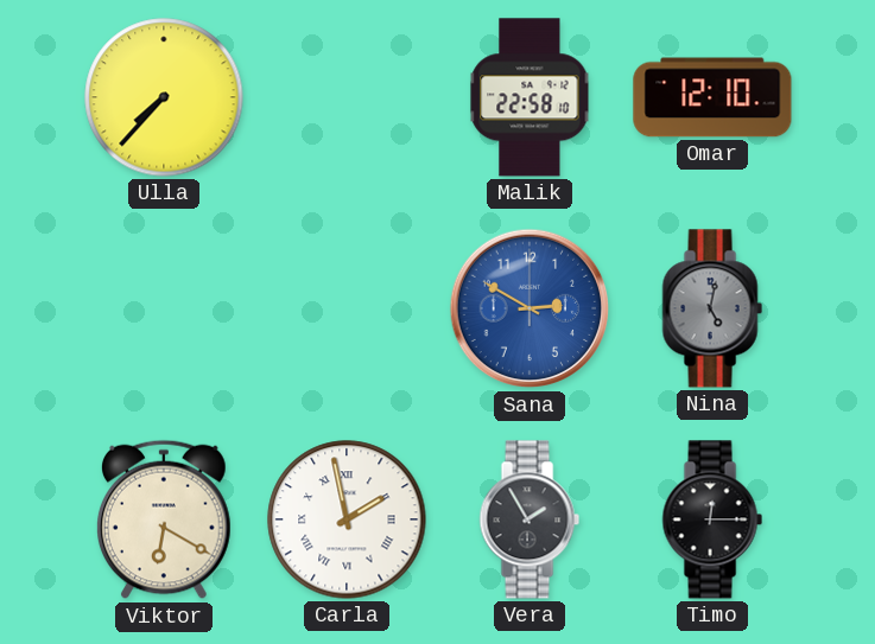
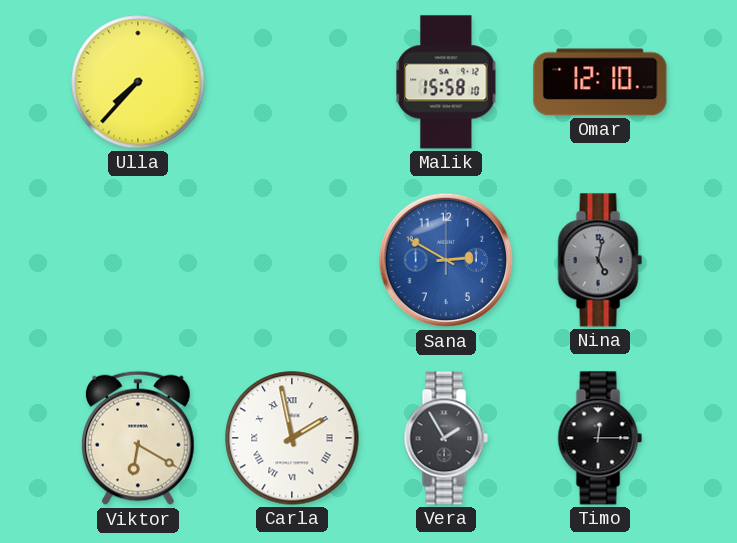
Malik: 22:58 -> 15:58
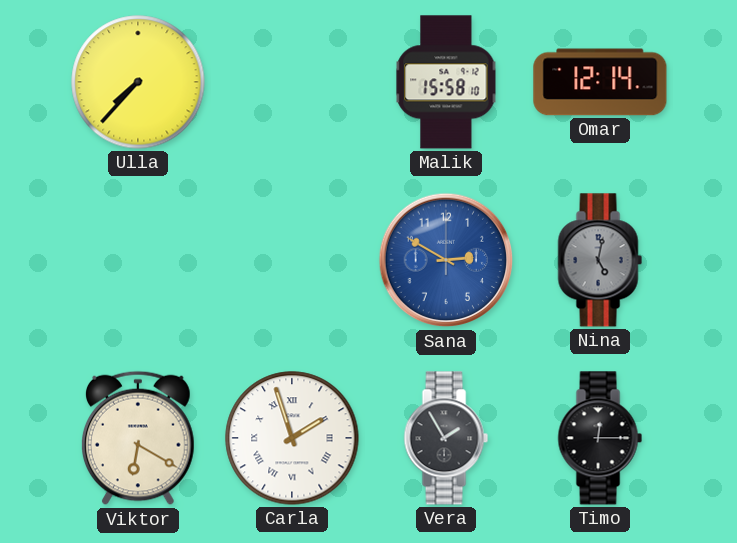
Omar: 12:10 -> 12:14
Carla: 1:58 -> 1:57
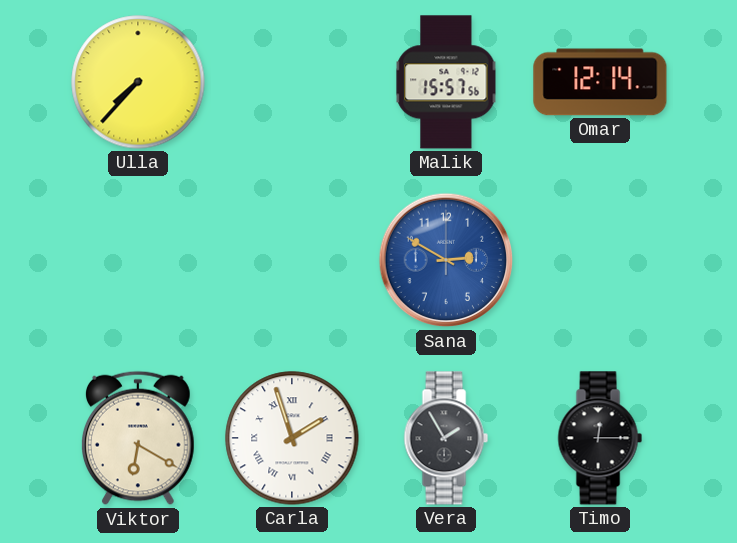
Malik: 15:58 -> 15:57
Nina: 5:02 -> none
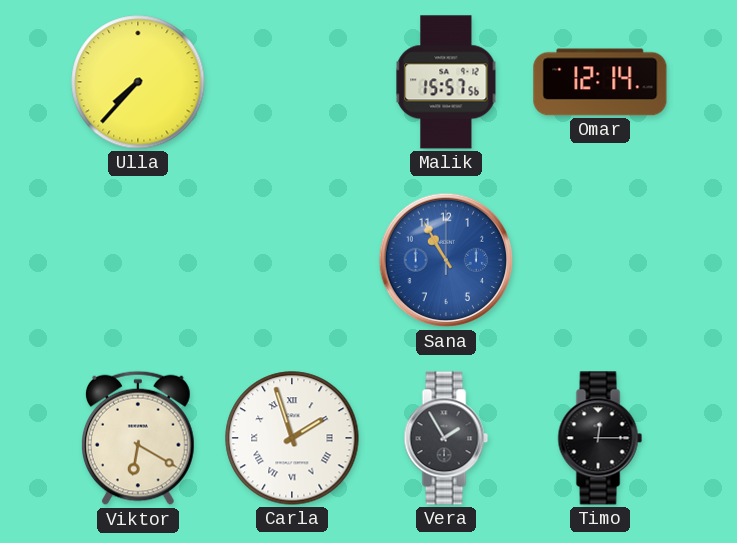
Sana: 2:50 -> 10:55
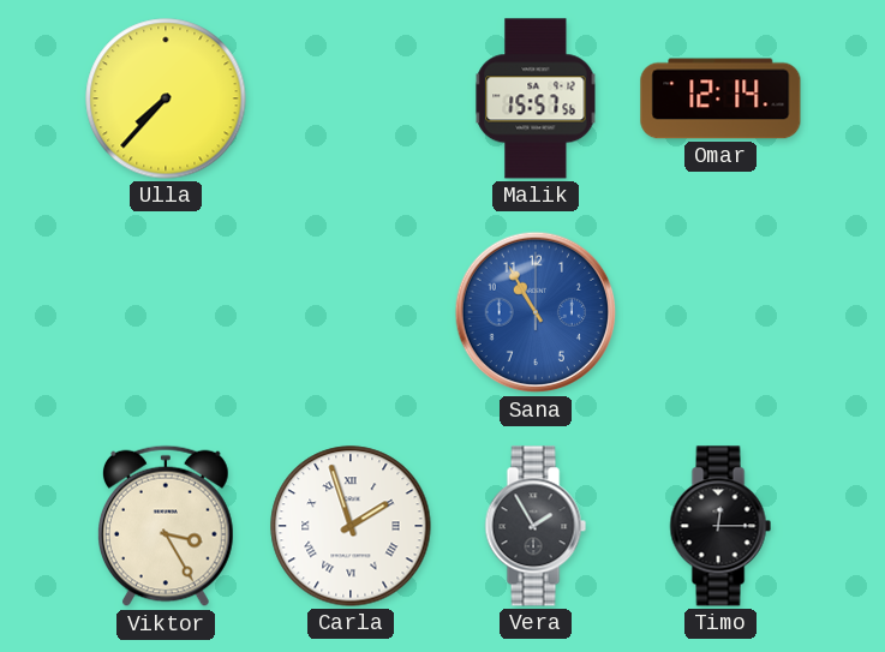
Viktor: 6:20 -> 3:25
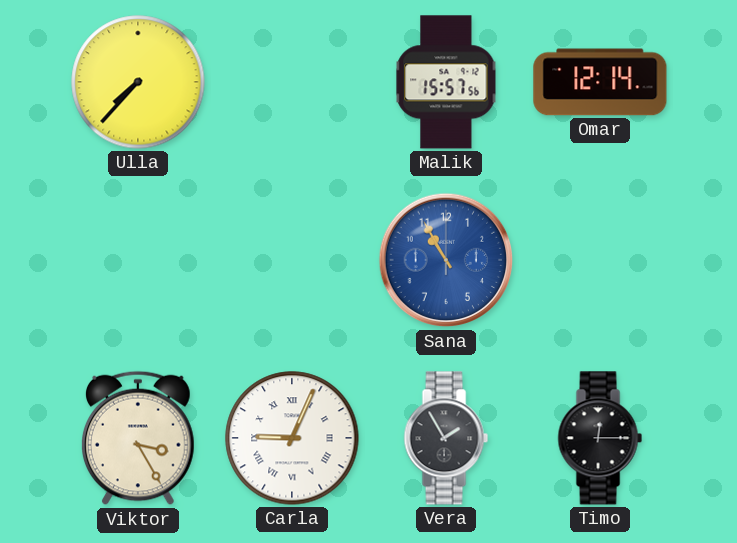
Carla: 1:57 -> 9:04
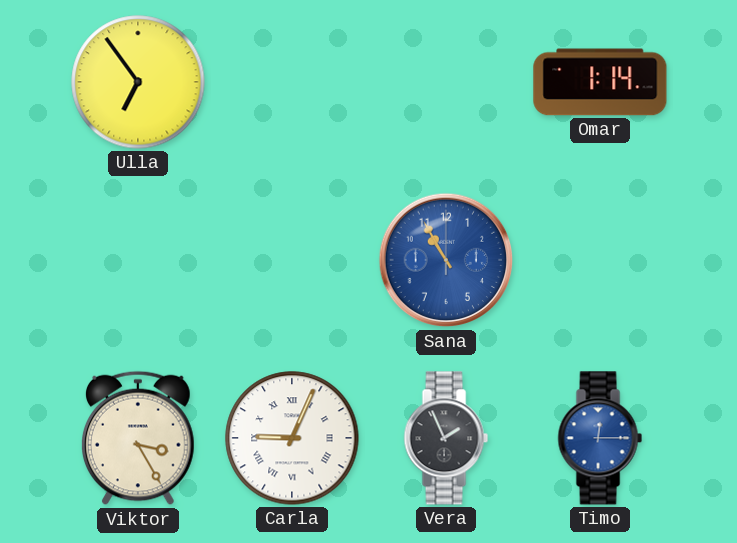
Ulla: 7:37 -> 6:54
Malik: 15:57 -> none
Omar: 12:14 -> 1:14
Vera: 1:55 -> 1:56
Timo dial: black -> blue
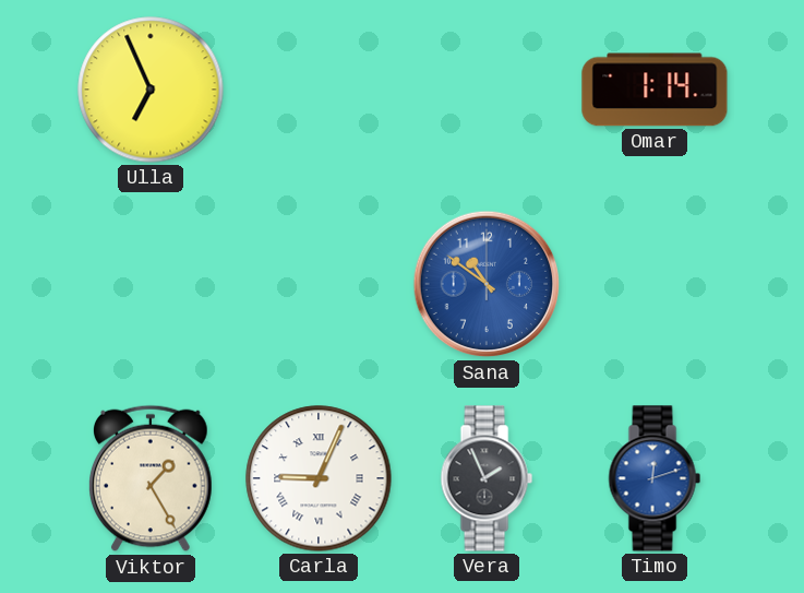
Ulla: 6:54 -> 6:56
Sana: 10:55 -> 10:51
Viktor: 3:25 -> 1:25
Timo: 12:15 -> 12:12
